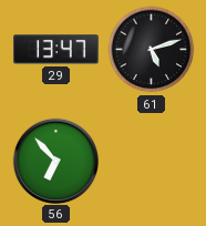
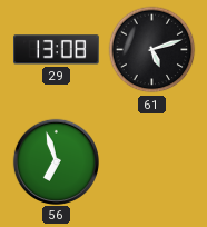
29: 13:47 -> 13:08
56: 6:53 -> 6:57
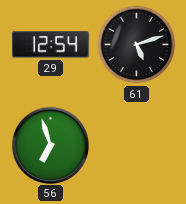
29: 13:08 -> 12:54
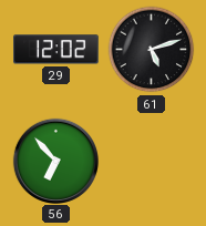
29: 12:54 -> 12:02
56: 6:57 -> 6:53
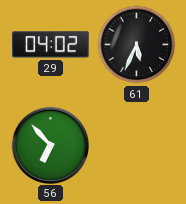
29: 12:02 -> 04:02
61: 5:12 -> 5:34
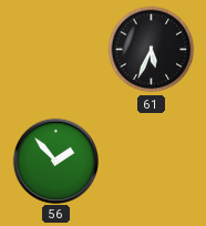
29: 04:02 -> none
56: 6:53 -> 1:53
